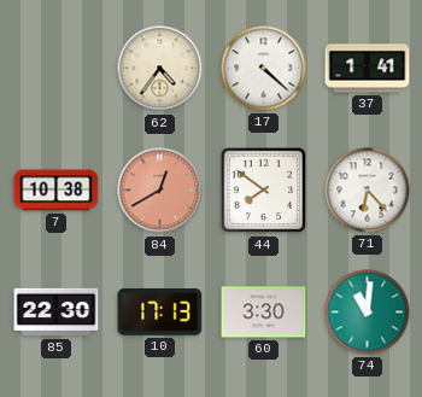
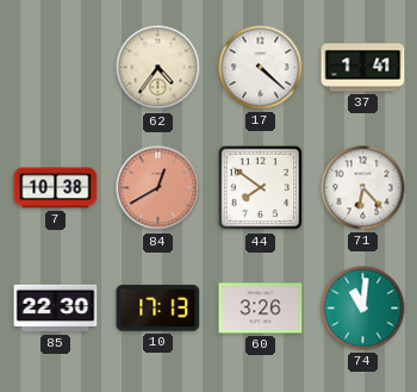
60: 3:30 -> 3:26
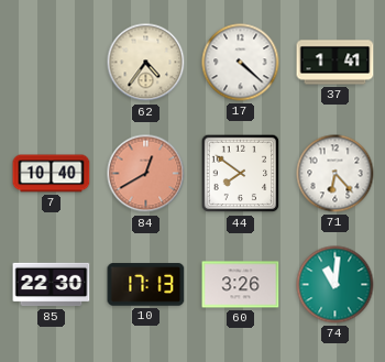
7: 10:38 -> 10:40
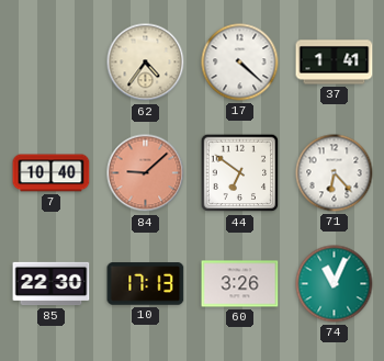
84: 12:40 -> 9:08
44: 7:51 -> 6:51
74: 11:01 -> 11:04
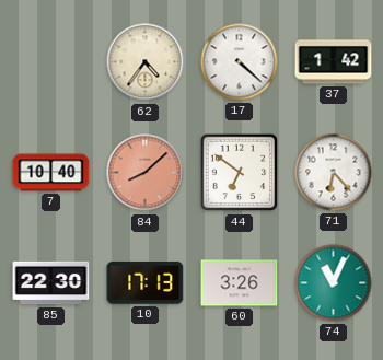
37: 1:41 -> 1:42
84: 9:08 -> 8:08
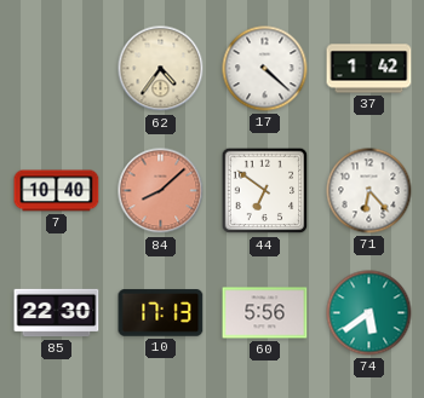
60: 3:26 -> 5:56
74: 11:04 -> 5:39
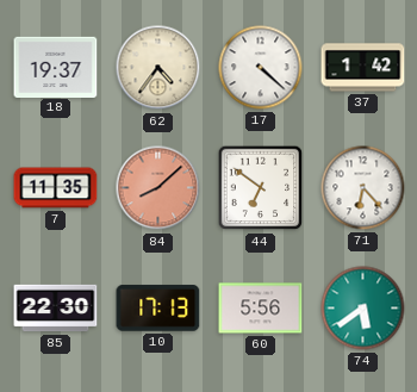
18: none -> 19:37
7: 10:40 -> 11:35
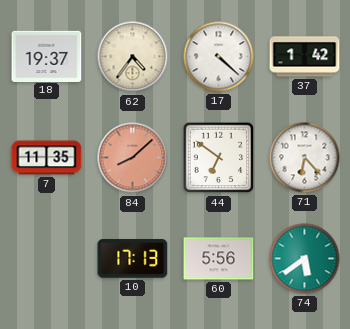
85: 22:30 -> none
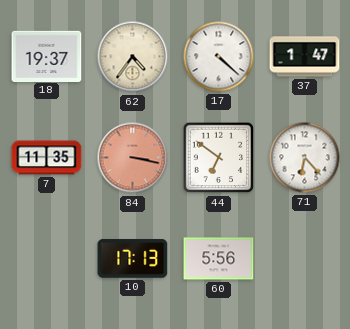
37: 1:42 -> 1:47
84: 8:08 -> 3:17
74: 5:39 -> none
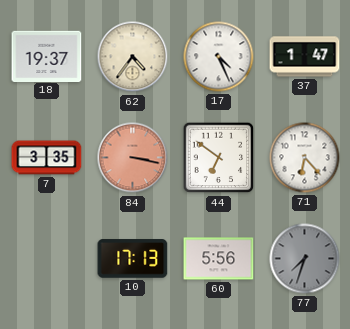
17: 4:22 -> 4:26
7: 11:35 -> 3:35
77: none -> 7:33
